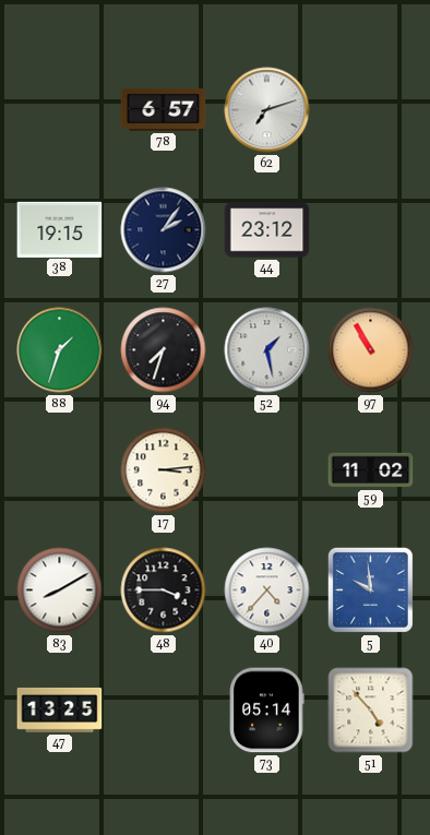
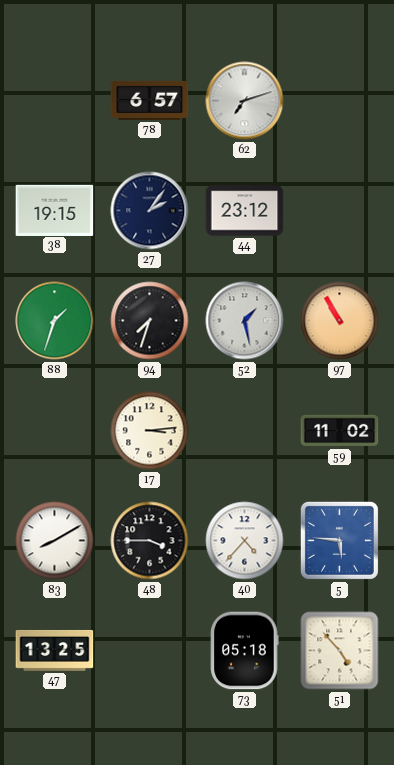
5: 9:59 -> 5:46
73: 05:14 -> 05:18
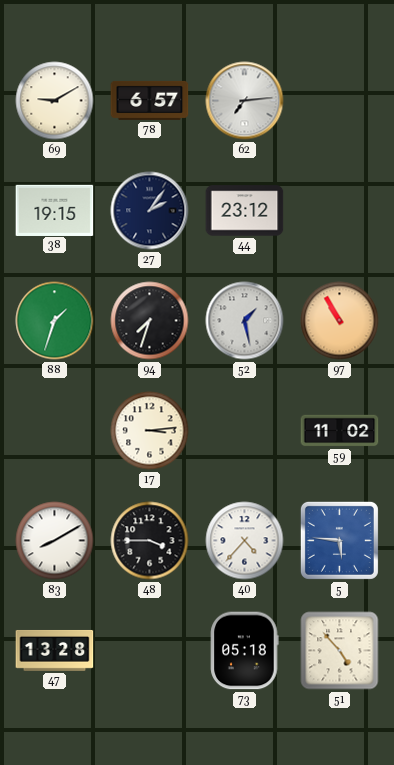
69: none -> 9:10
62: 7:12 -> 7:14
47: 13:25 -> 13:28
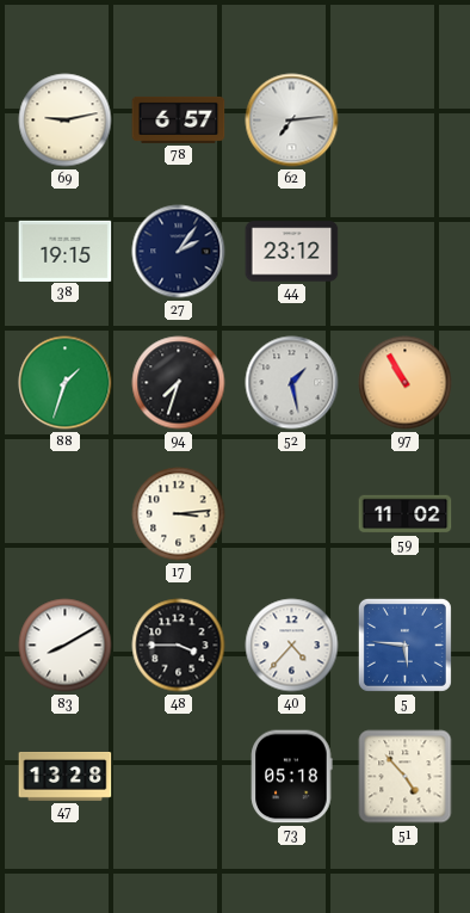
69: 9:10 -> 9:13
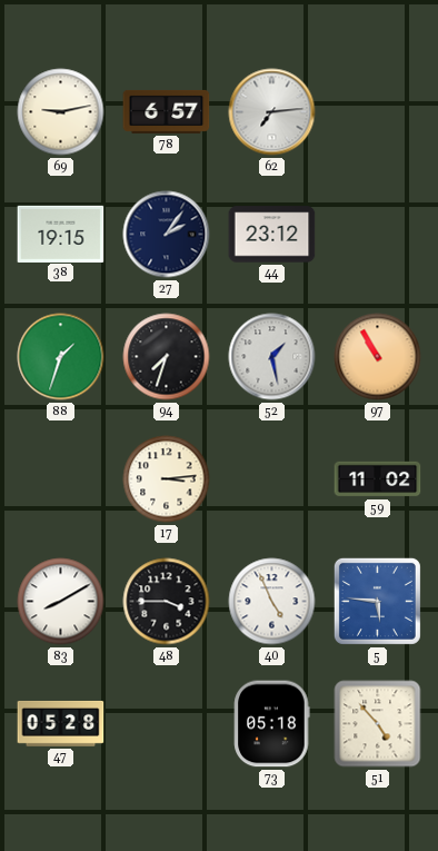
40: 4:37 -> 4:56
47: 13:28 -> 05:28
